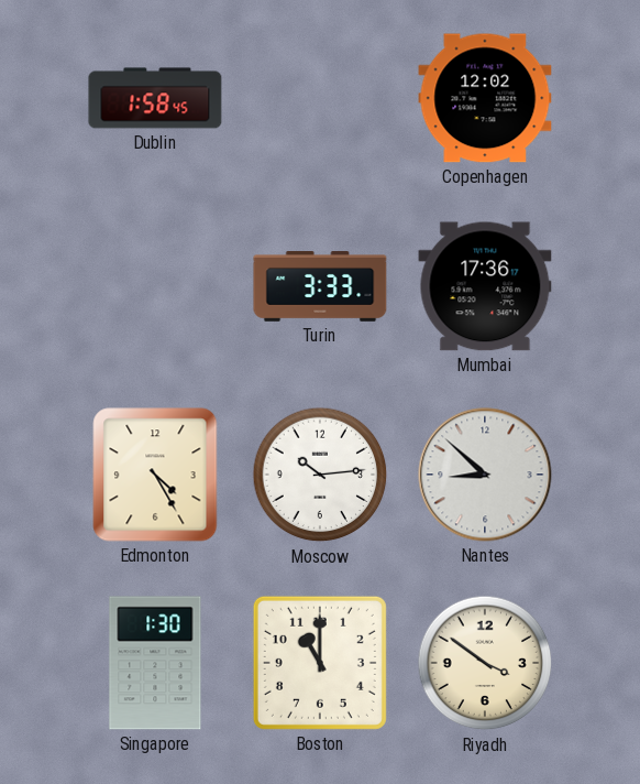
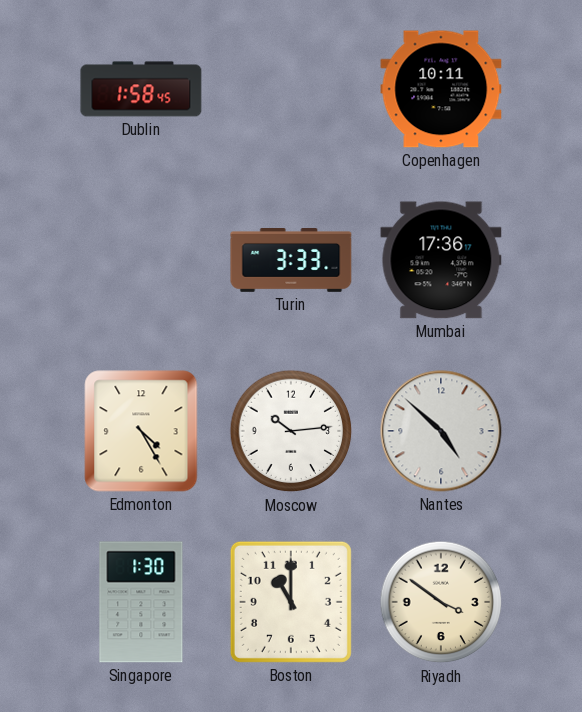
Copenhagen: 12:02 -> 10:11
Nantes: 8:52 -> 4:52
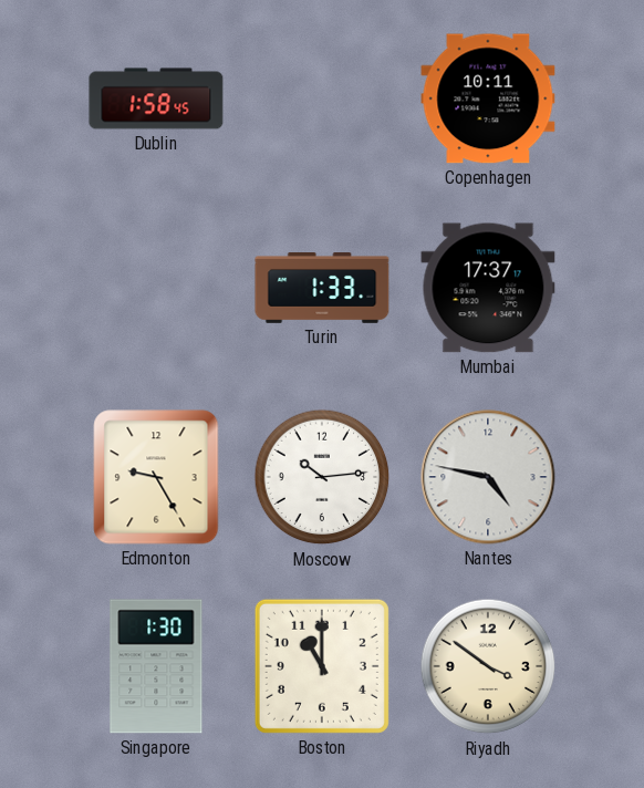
Turin: 3:33 -> 1:33
Mumbai: 17:36 -> 17:37
Edmonton: 4:25 -> 9:25
Nantes: 4:52 -> 4:47
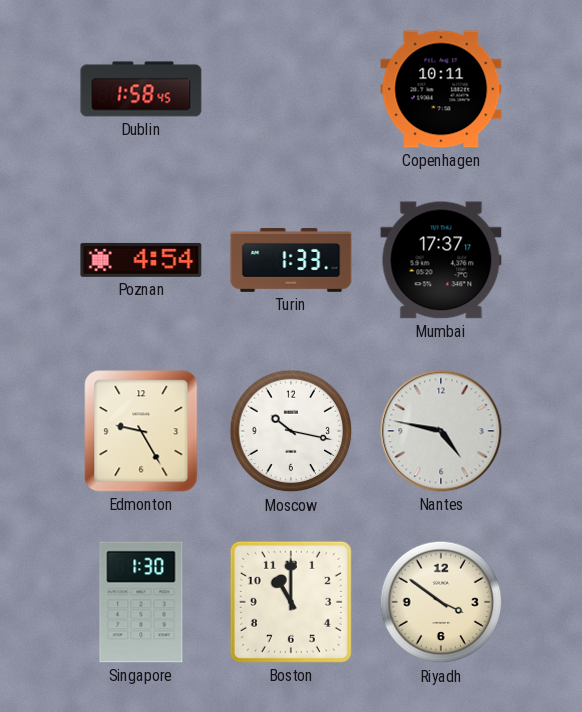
Poznan: none -> 4:54
Moscow: 10:14 -> 10:17
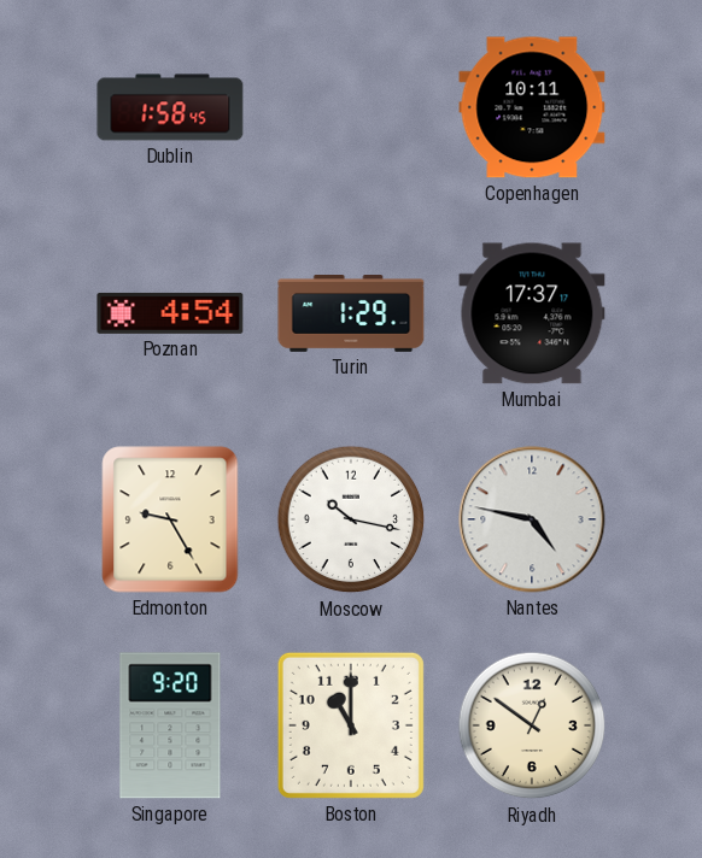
Turin: 1:33 -> 1:29
Singapore: 1:30 -> 9:20
Riyadh: 3:51 -> 12:51
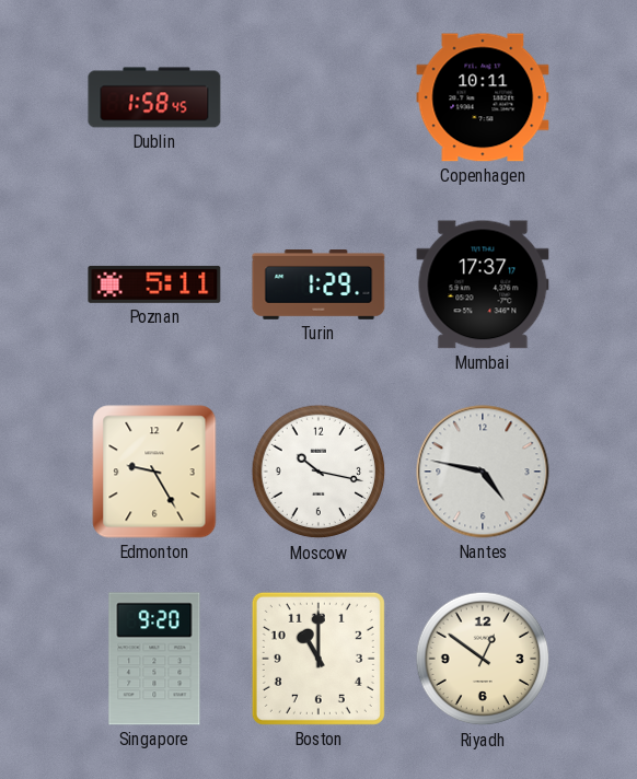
Poznan: 4:54 -> 5:11
